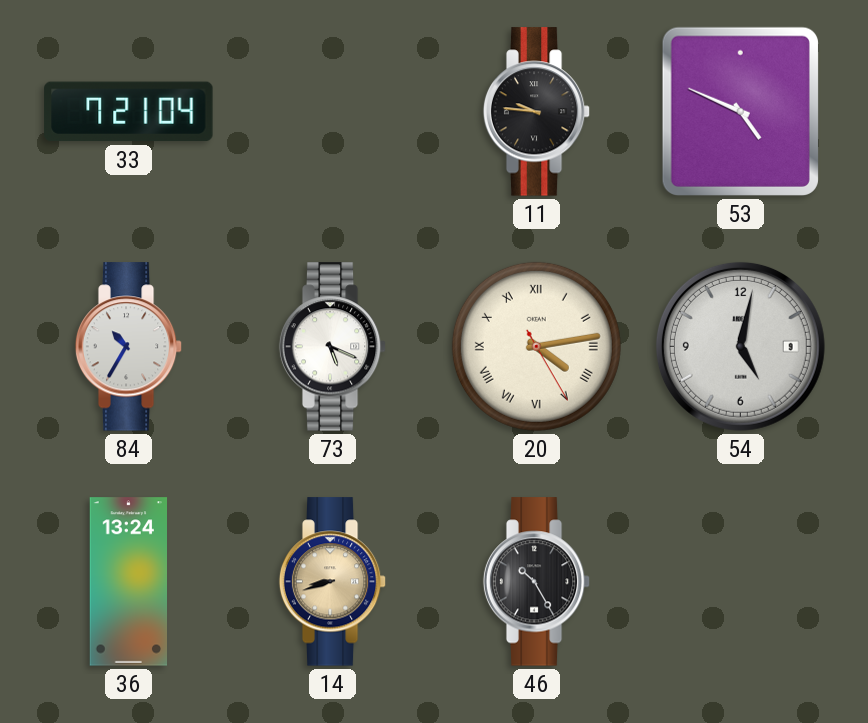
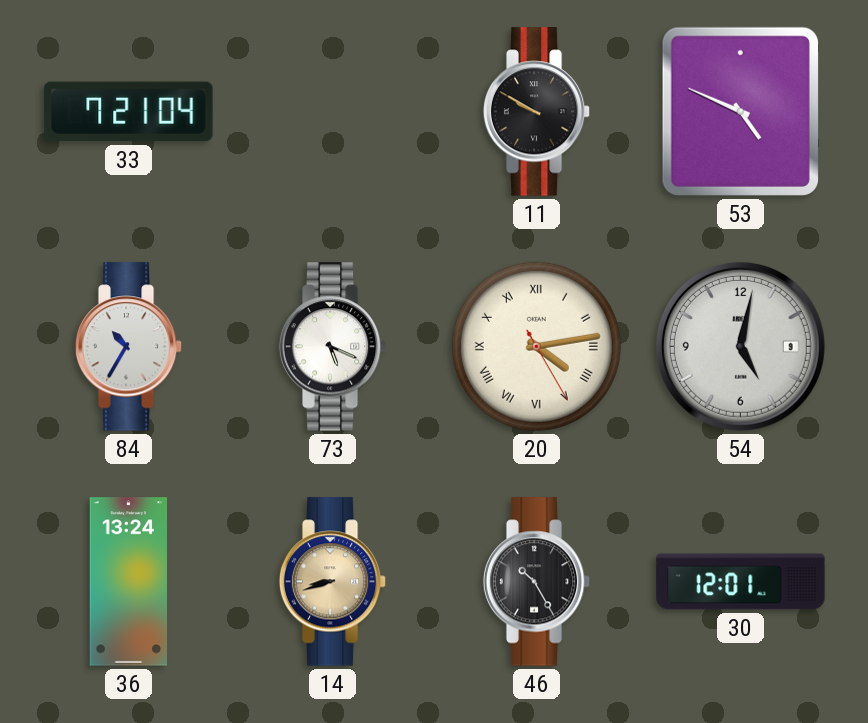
11: 9:46 -> 9:50
30: none -> 12:01
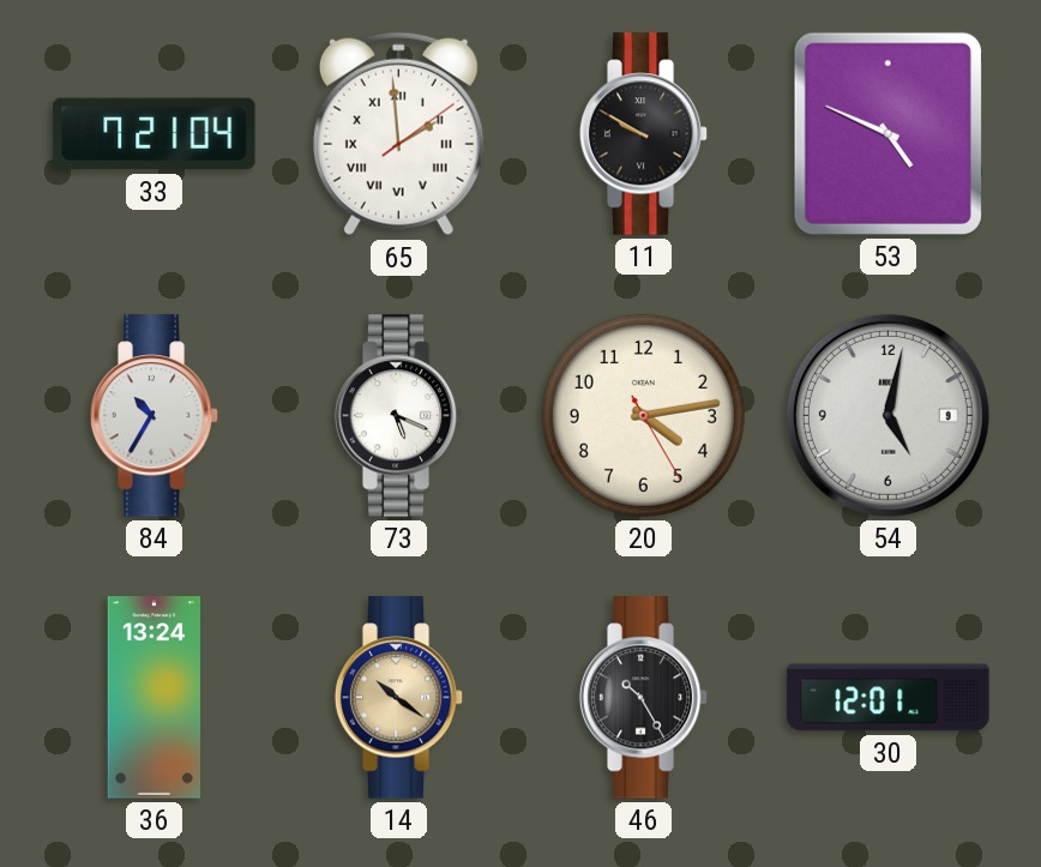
65: none -> 1:59
20 numerals: Roman -> Arabic
14: 8:42 -> 10:21
